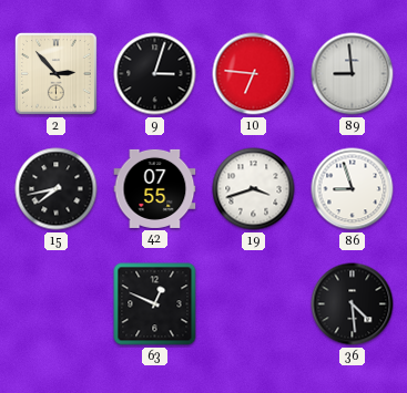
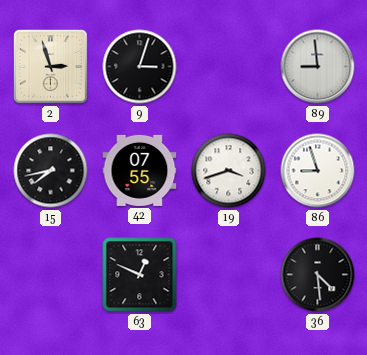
2: 2:53 -> 2:57
10: 6:46 -> none
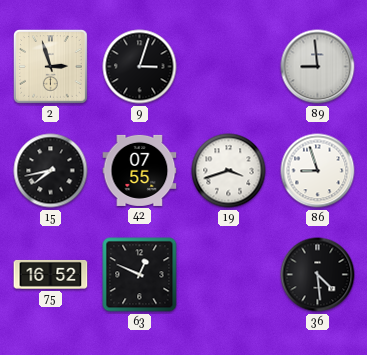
75: none -> 16:52
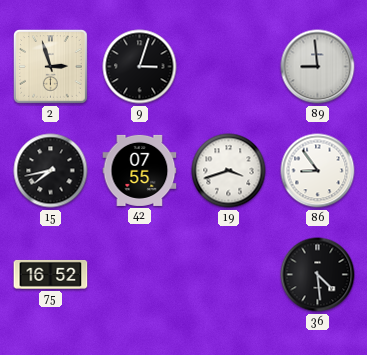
86: 8:57 -> 8:54
63: 12:49 -> none
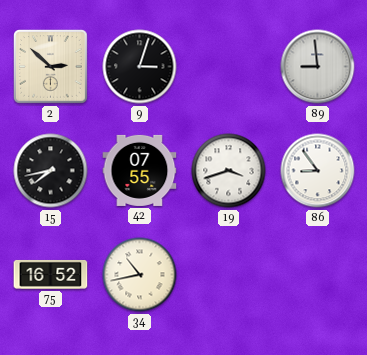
2: 2:57 -> 2:52
34: none -> 10:43
36: 4:29 -> none
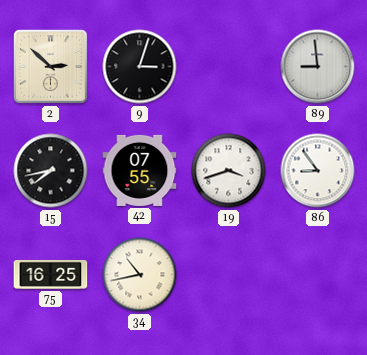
75: 16:52 -> 16:25
